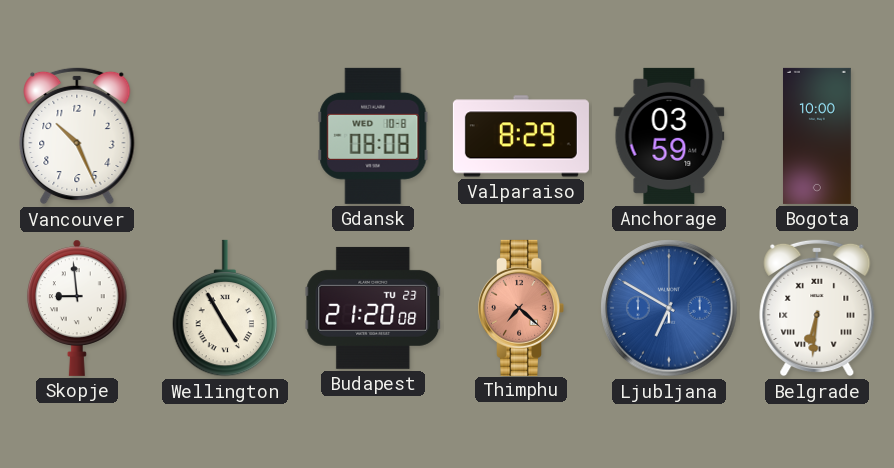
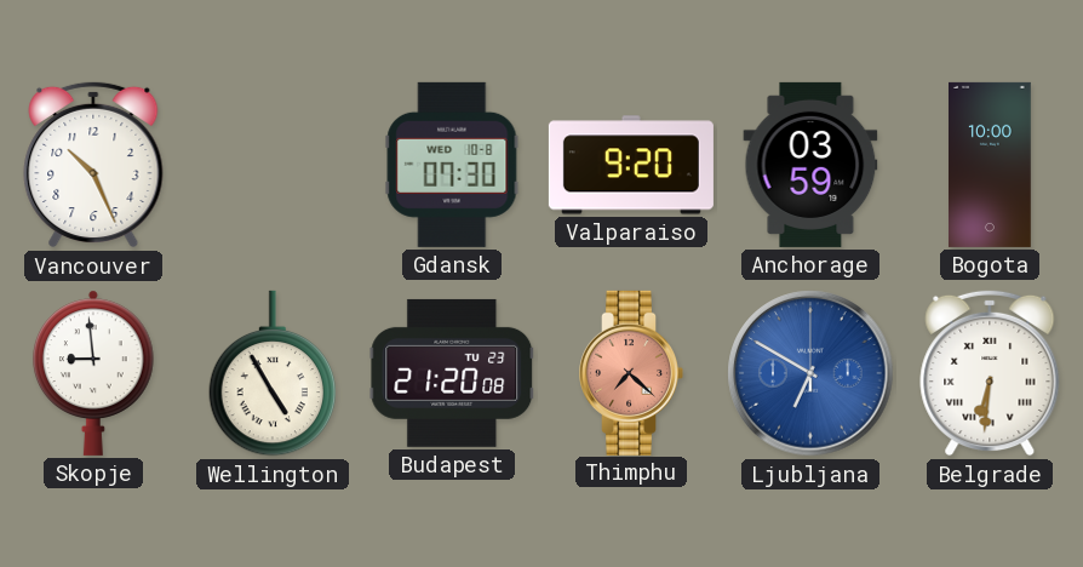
Gdansk: 08:08 -> 07:30
Valparaiso: 8:29 -> 9:20
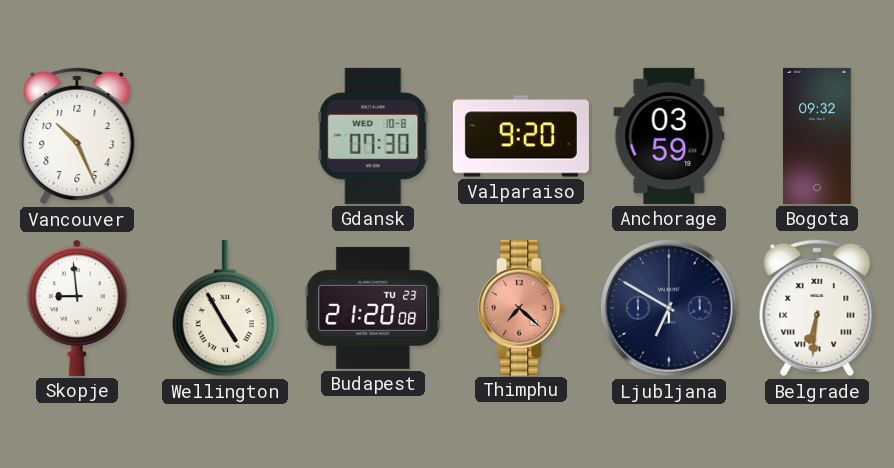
Bogota: 10:00 -> 09:32
Ljubljana dial: blue -> navy
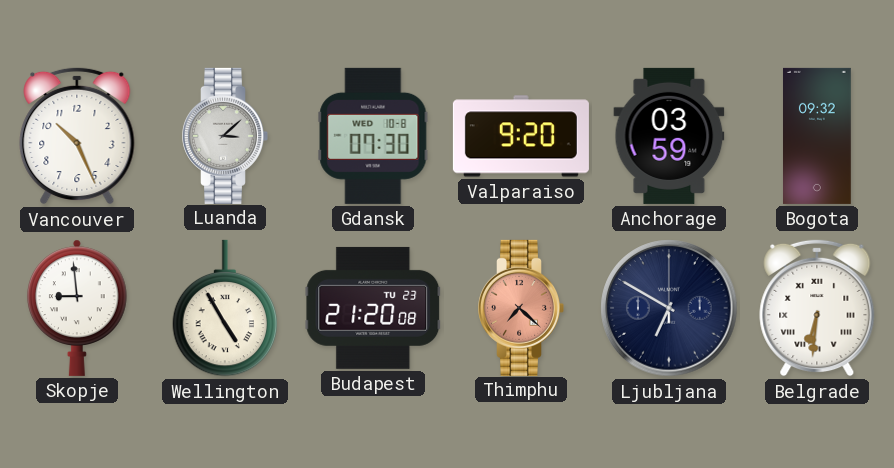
Luanda: none -> 3:08
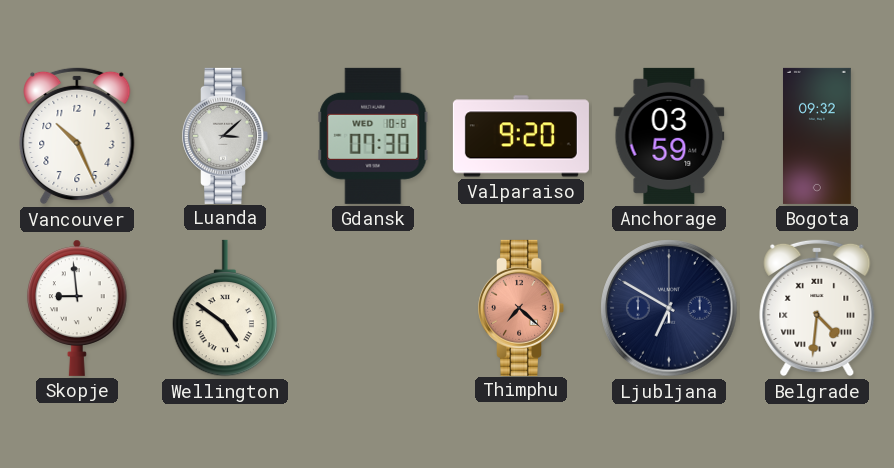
Wellington: 4:55 -> 4:51
Budapest: 21:20 -> none
Belgrade: 6:31 -> 4:31
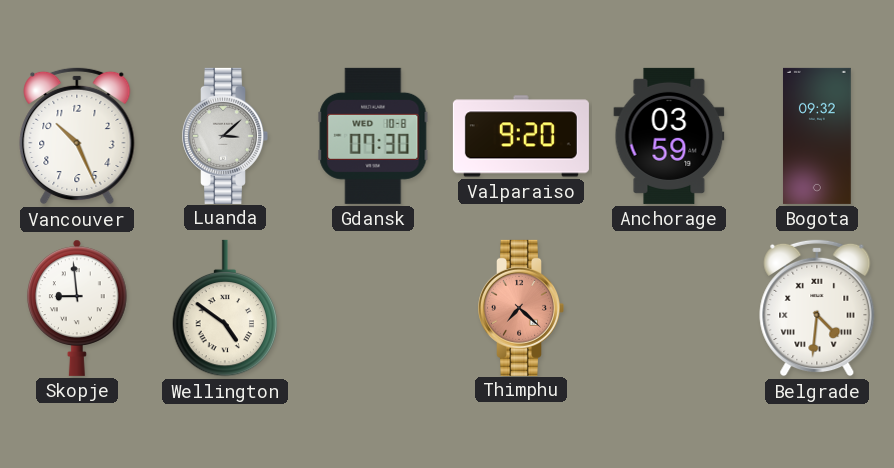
Ljubljana: 6:50 -> none
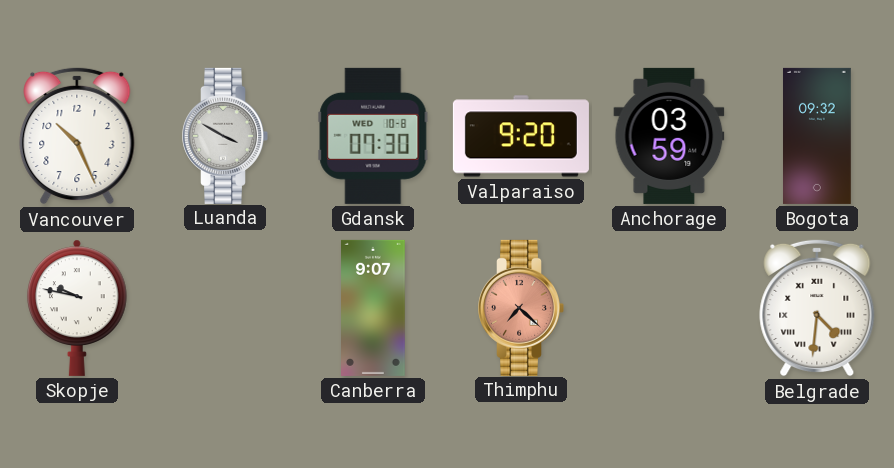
Luanda: 3:08 -> 3:50
Skopje: 8:59 -> 9:47
Wellington: 4:51 -> none
Canberra: none -> 9:07
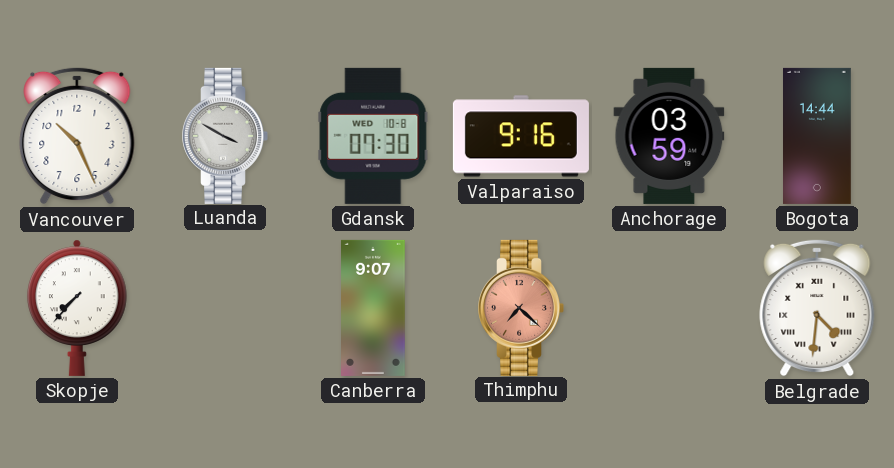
Valparaiso: 9:20 -> 9:16
Bogota: 09:32 -> 14:44
Skopje: 9:47 -> 7:37
